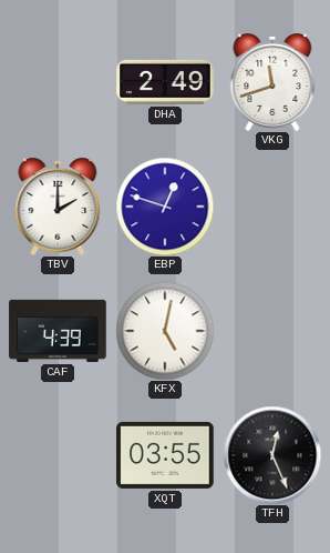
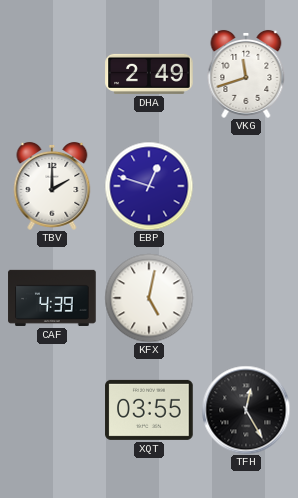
TFH: 12:26 -> 12:25
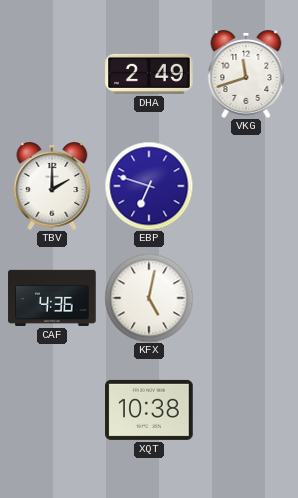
EBP: 12:48 -> 6:48
CAF: 4:39 -> 4:36
XQT: 03:55 -> 10:38
TFH: 12:25 -> none
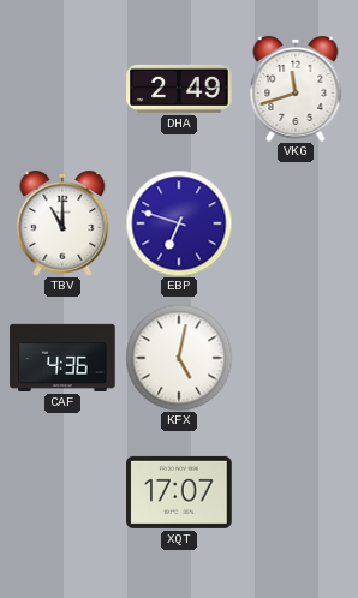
TBV: 2:00 -> 11:00
XQT: 10:38 -> 17:07
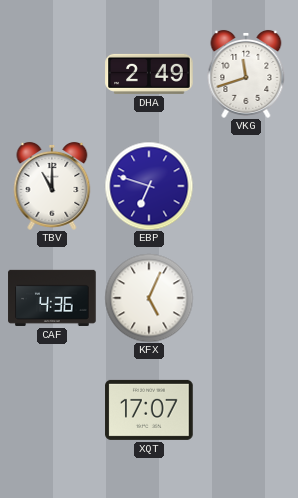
KFX: 5:02 -> 5:04
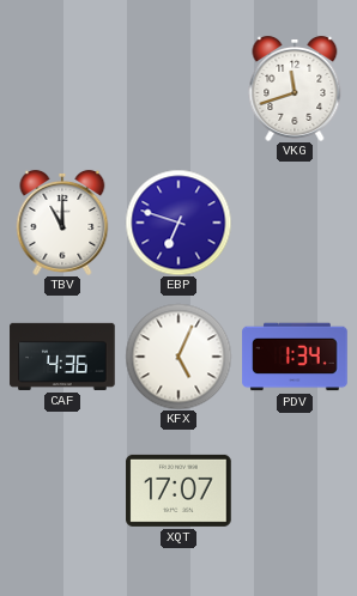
DHA: 2:49 -> none
PDV: none -> 1:34
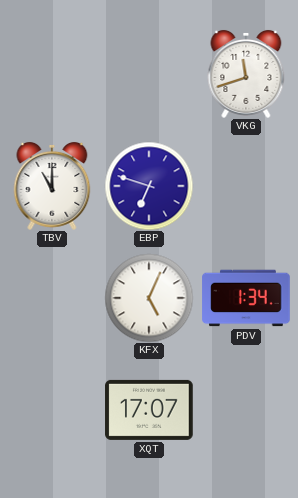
CAF: 4:36 -> none
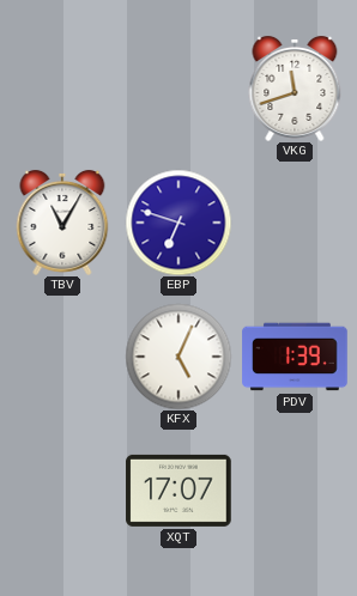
TBV: 11:00 -> 11:05
PDV: 1:34 -> 1:39
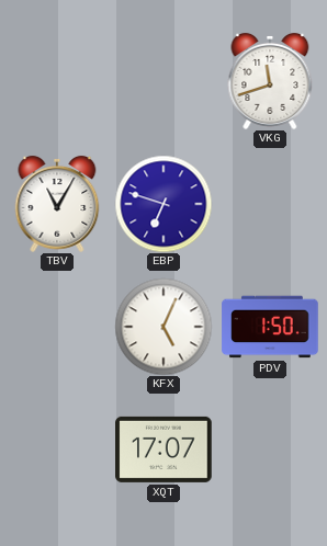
PDV: 1:39 -> 1:50
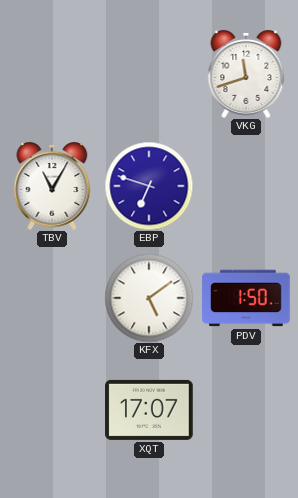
KFX: 5:04 -> 5:09
